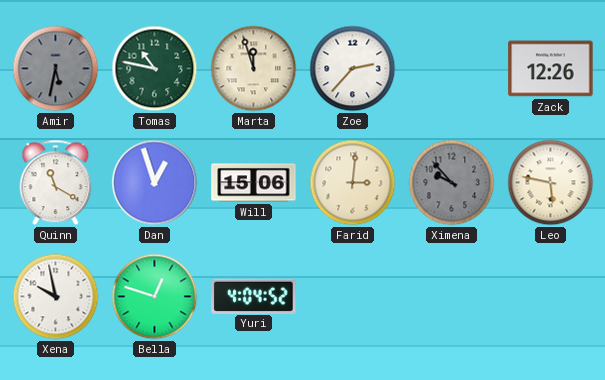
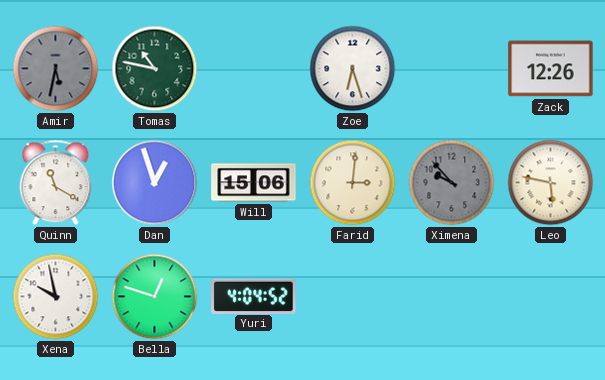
Marta: 11:57 -> none
Zoe: 2:37 -> 6:27
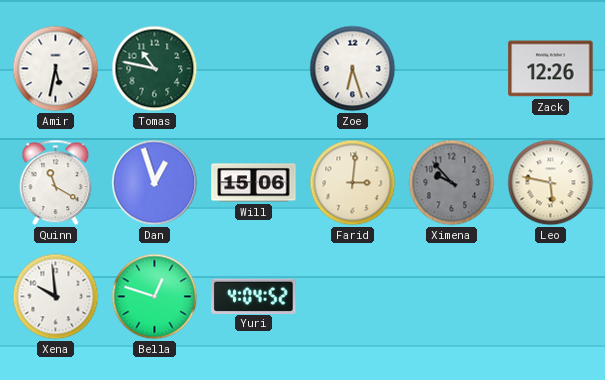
Amir dial: grey -> white
Xena: 9:58 -> 9:59
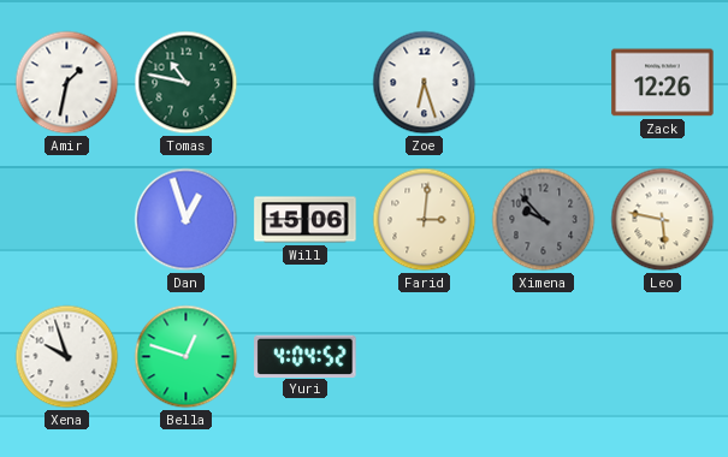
Amir: 5:32 -> 1:32
Quinn: 11:20 -> none
Xena: 9:59 -> 9:57
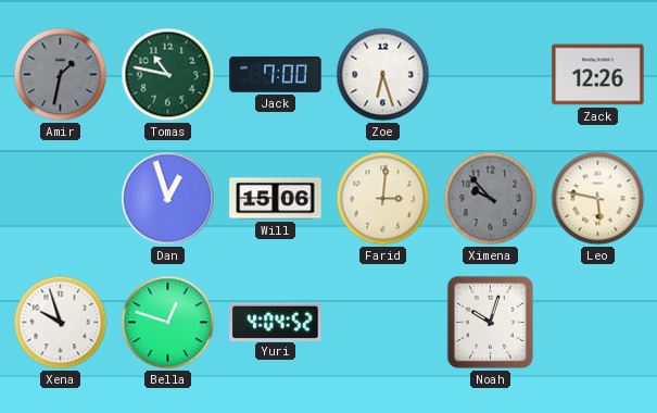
Amir dial: white -> grey
Jack: none -> 7:00
Noah: none -> 10:03
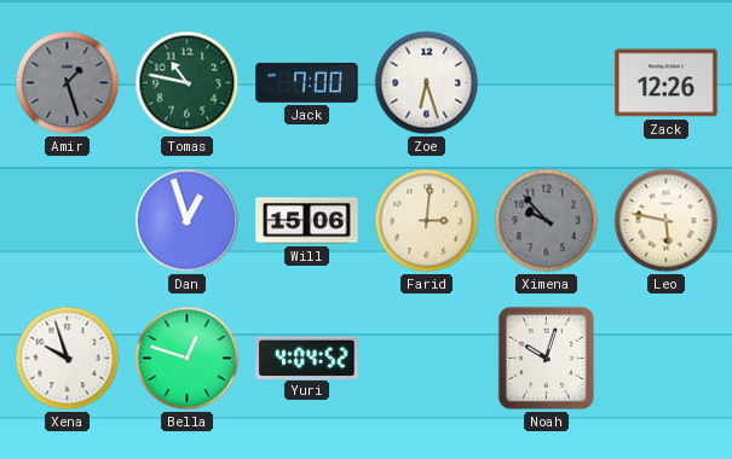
Amir: 1:32 -> 1:27
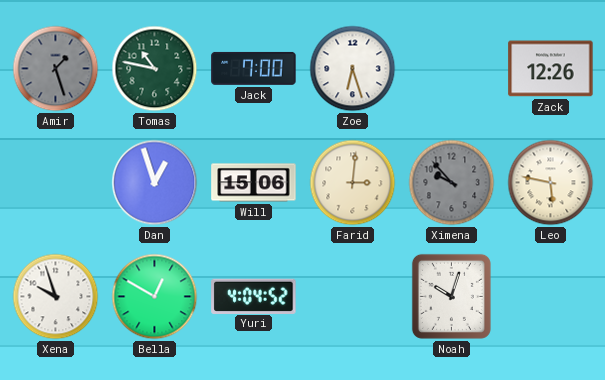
Bella: 12:48 -> 12:50
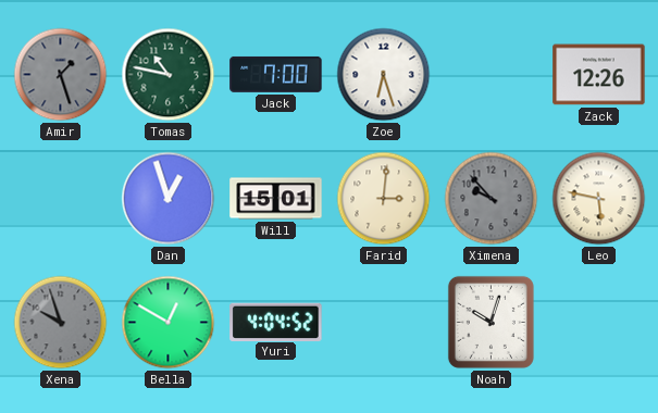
Will: 15:06 -> 15:01
Xena dial: white -> grey
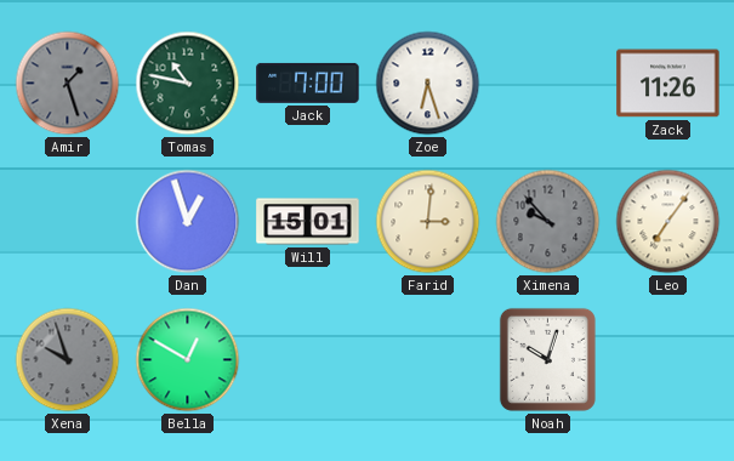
Zack: 12:26 -> 11:26
Leo: 5:47 -> 7:06
Yuri: 4:04 -> none
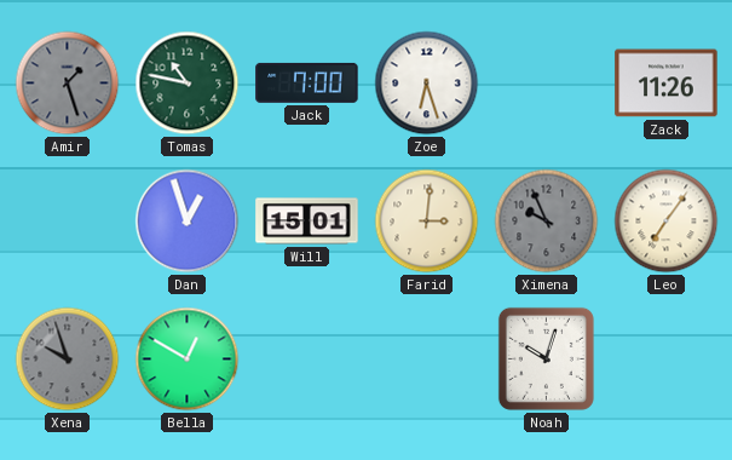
Ximena: 9:53 -> 9:56
